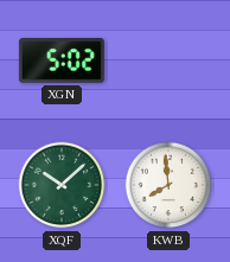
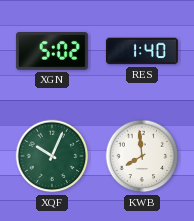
RES: none -> 1:40
XQF: 10:08 -> 10:04
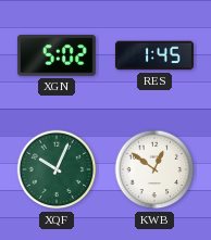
RES: 1:40 -> 1:45
KWB: 7:59 -> 12:51
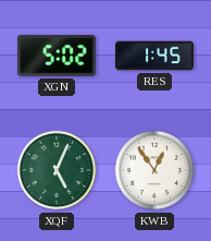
XQF: 10:04 -> 5:04
KWB: 12:51 -> 12:54
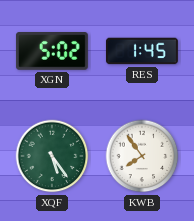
XQF: 5:04 -> 5:24
KWB: 12:54 -> 7:54
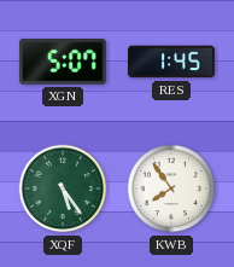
XGN: 5:02 -> 5:07
